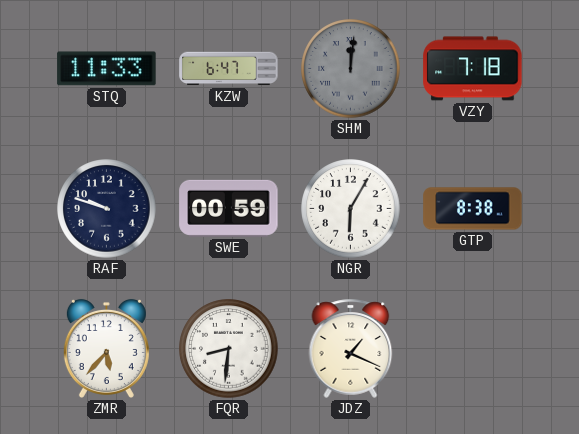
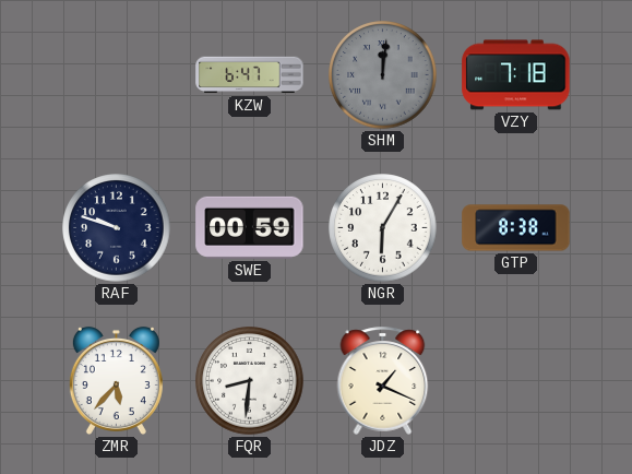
STQ: 11:33 -> none
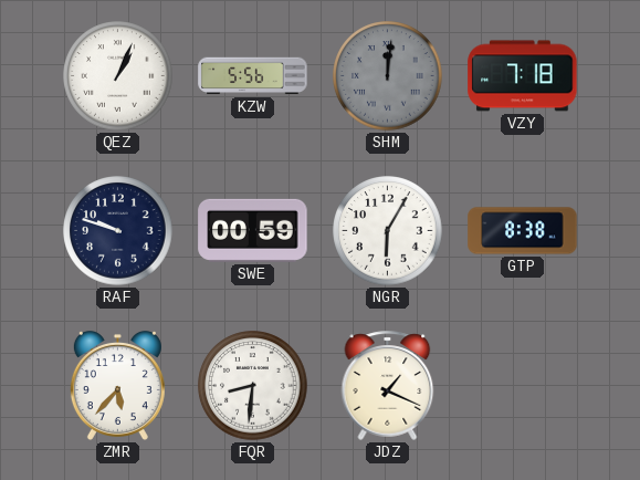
QEZ: none -> 1:04
KZW: 6:47 -> 5:56
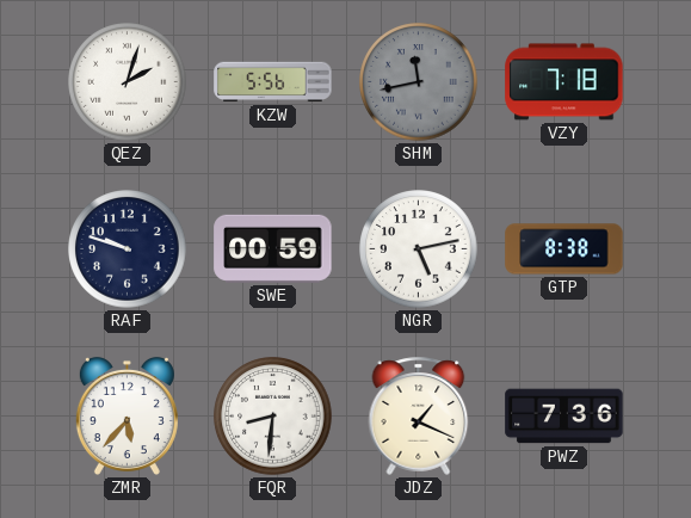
QEZ: 1:04 -> 2:03
SHM: 12:01 -> 11:43
NGR: 6:05 -> 5:13
PWZ: none -> 7:36
